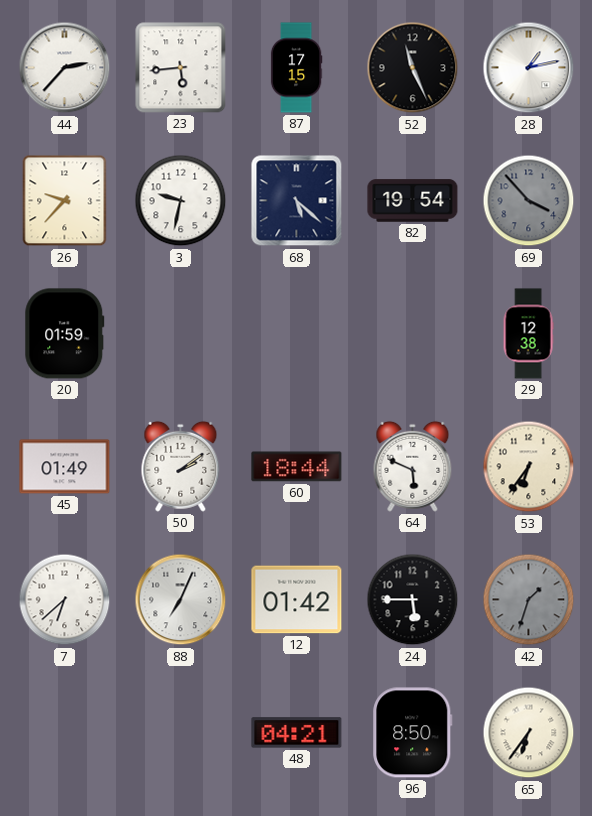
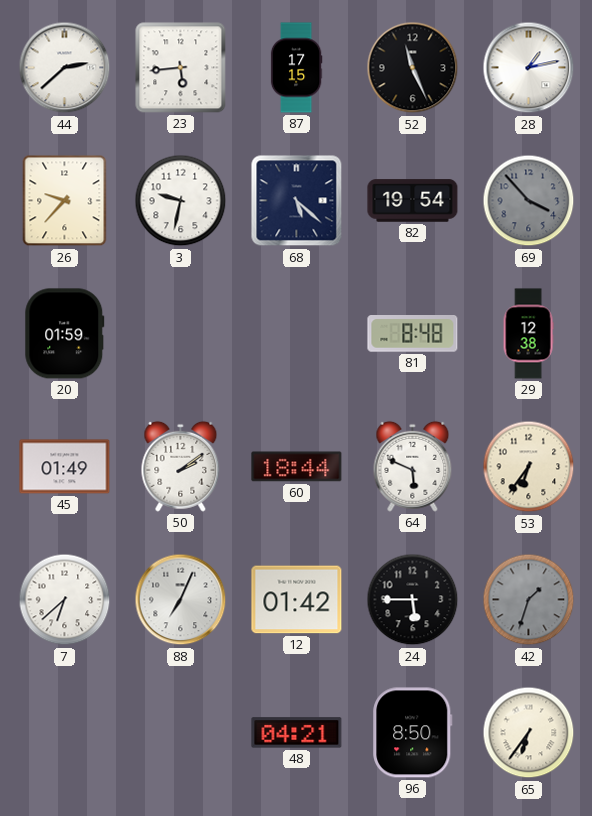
44: 2:37 -> 2:38
81: none -> 8:48
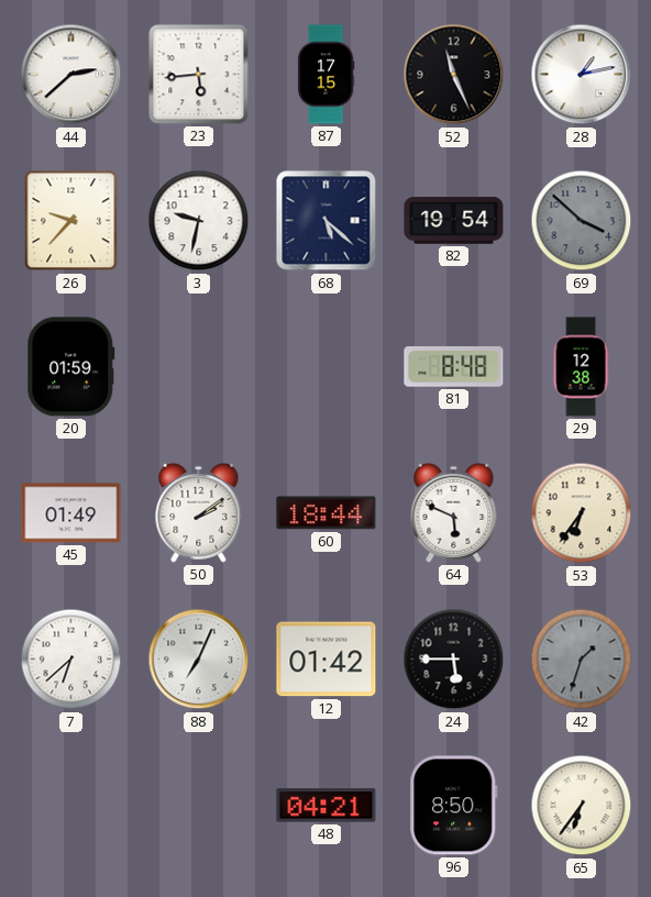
69: 3:53 -> 3:52
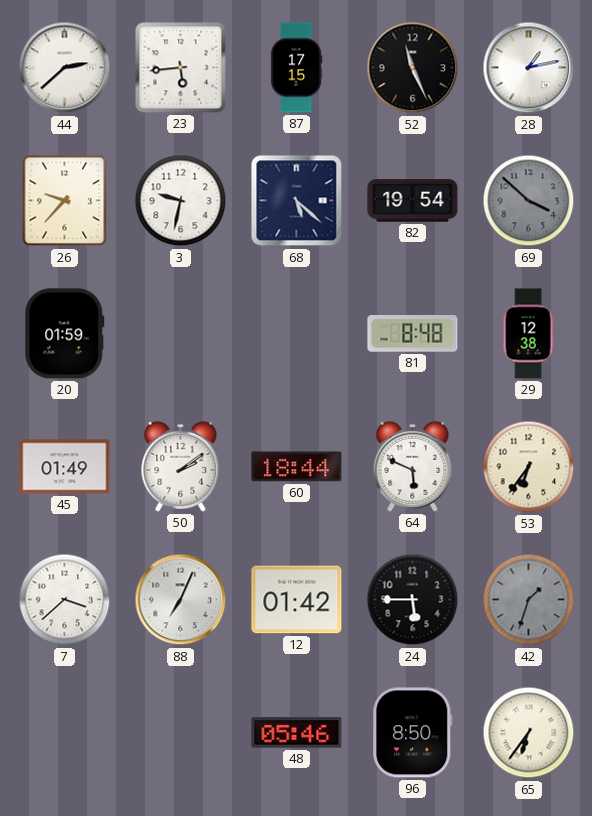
7: 6:38 -> 3:38
48: 04:21 -> 05:46
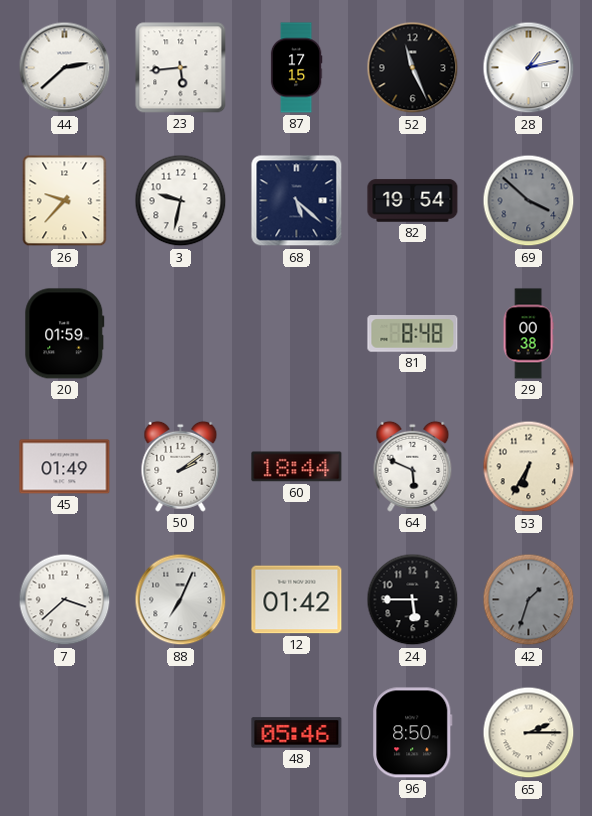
29: 12:38 -> 00:38
53: 6:36 -> 6:35
65: 6:36 -> 2:15
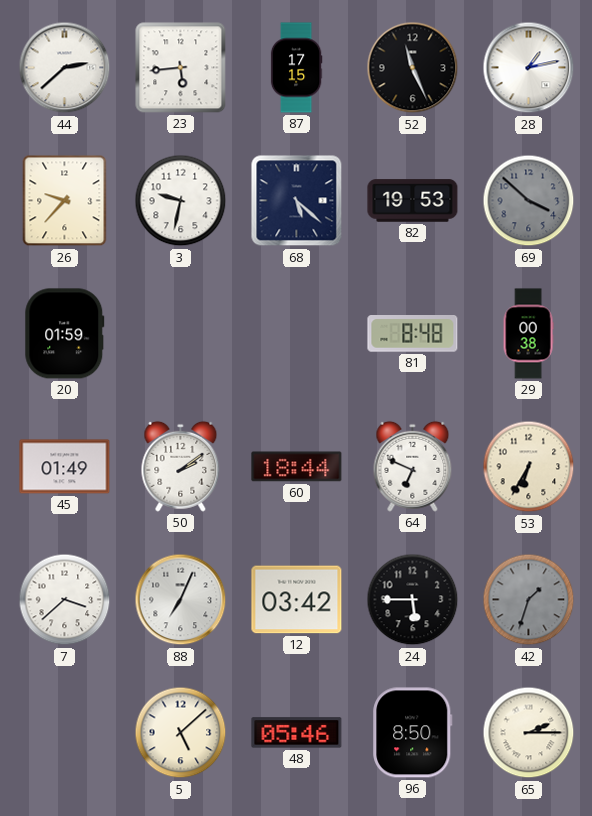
82: 19:54 -> 19:53
64: 5:49 -> 6:49
12: 01:42 -> 03:42
5: none -> 5:08
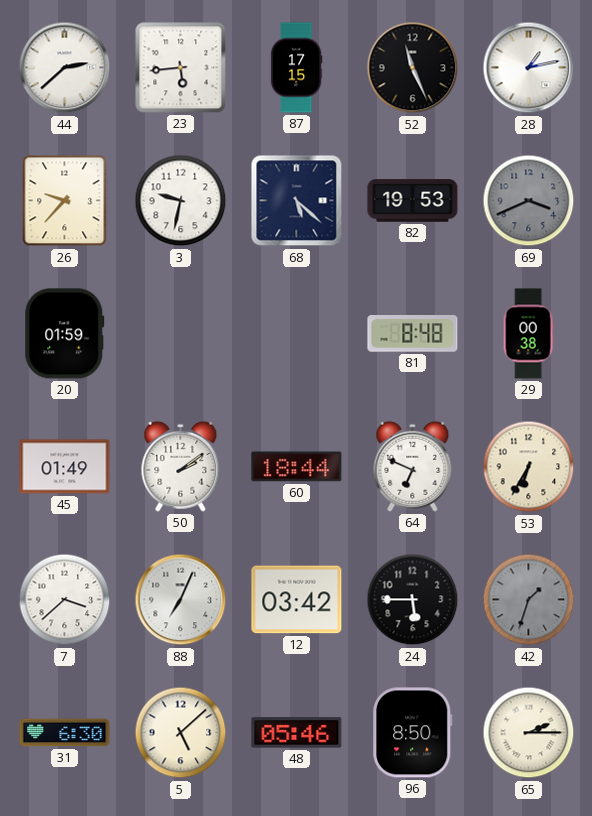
69: 3:52 -> 3:41
31: none -> 6:30
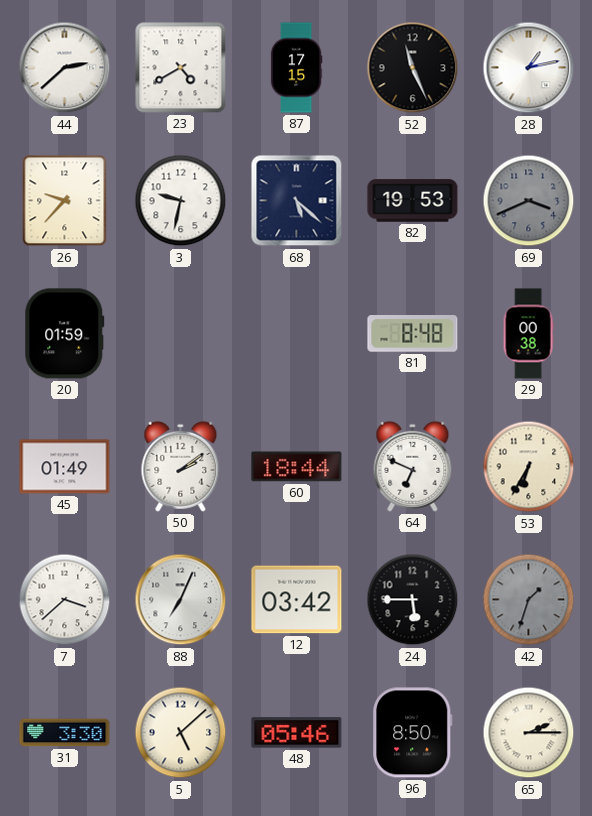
23: 5:44 -> 4:40
31: 6:30 -> 3:30
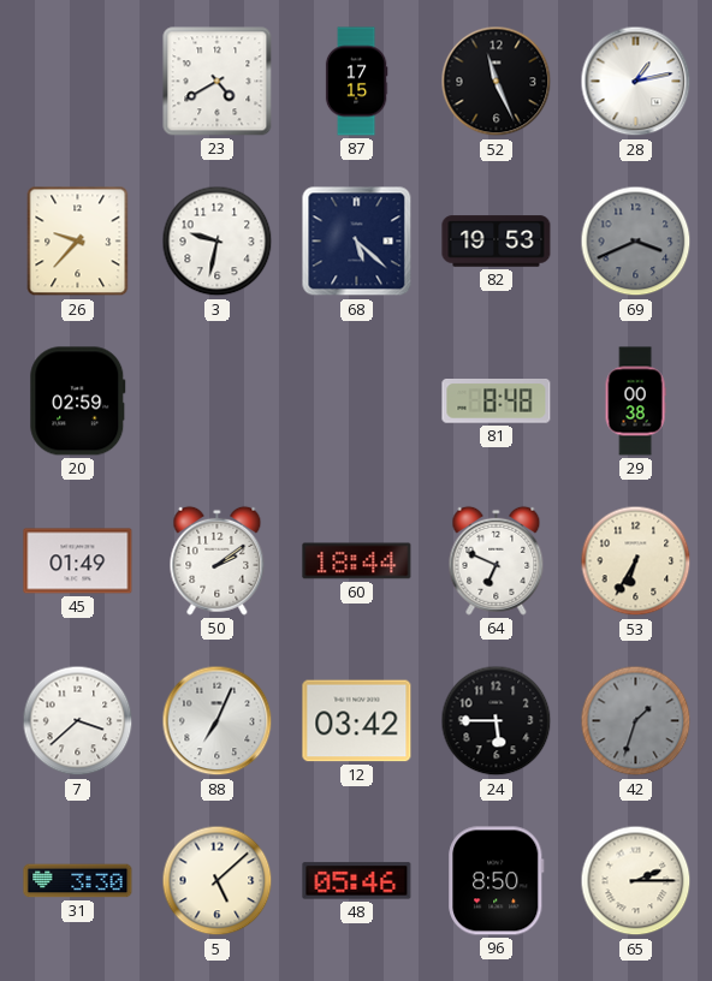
44: 2:38 -> none
20: 01:59 -> 02:59
